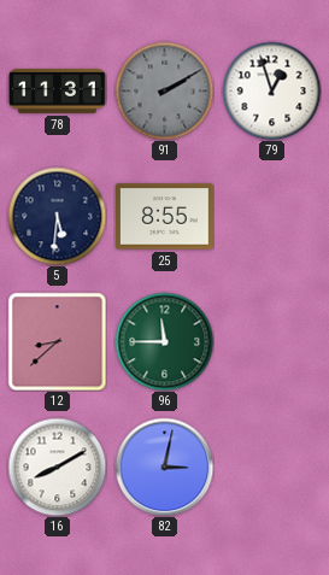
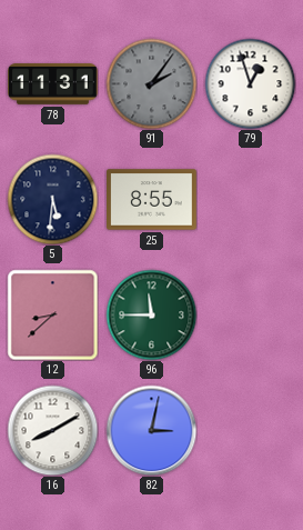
91: 2:10 -> 2:06
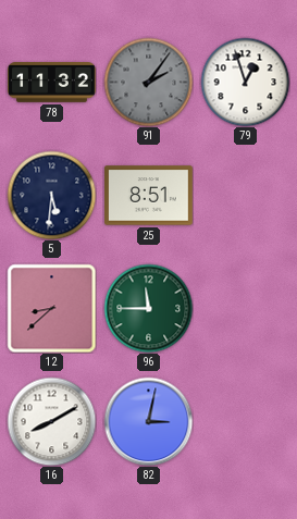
78: 11:31 -> 11:32
25: 8:55 -> 8:51
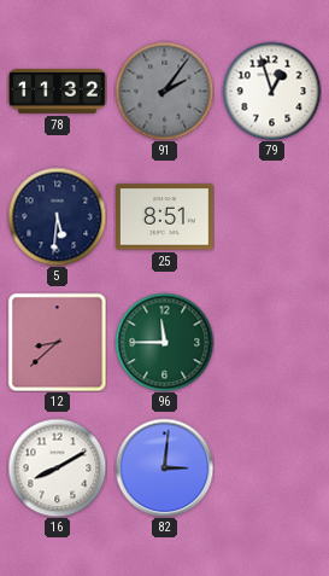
82: 3:02 -> 3:01
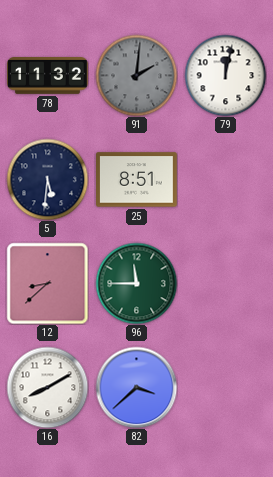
91: 2:06 -> 2:01
79: 12:57 -> 12:02
82: 3:01 -> 3:38
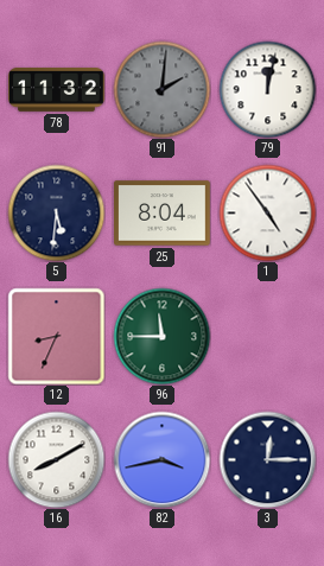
25: 8:51 -> 8:04
1: none -> 4:54
12: 8:38 -> 8:34
82: 3:38 -> 3:43
3: none -> 12:15
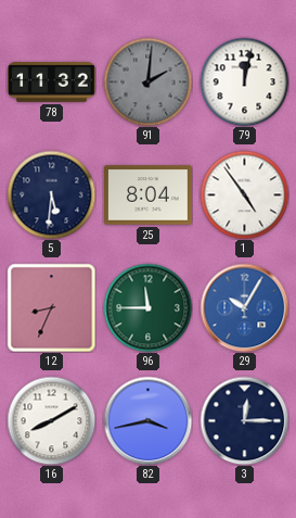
29: none -> 10:05
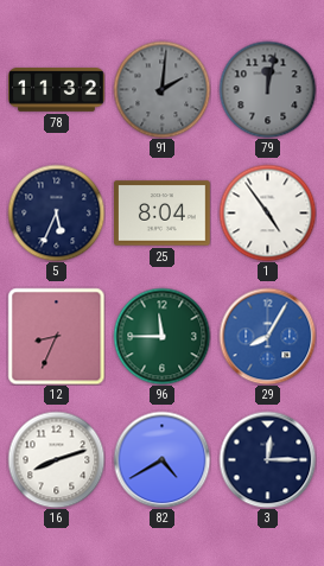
79 dial: white -> grey
5: 5:31 -> 5:34
29: 10:05 -> 8:05
16: 8:10 -> 8:12
82: 3:43 -> 4:40
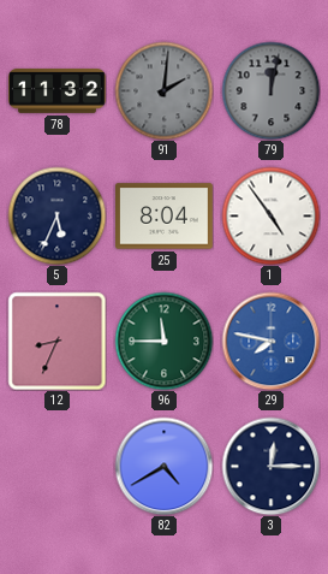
29: 8:05 -> 7:47
16: 8:12 -> none
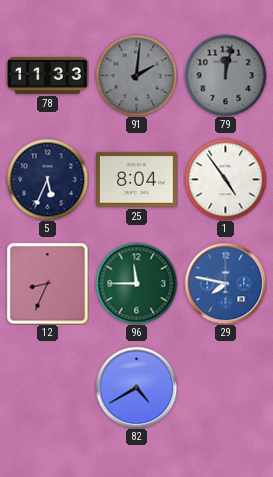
78: 11:32 -> 11:33
3: 12:15 -> none
